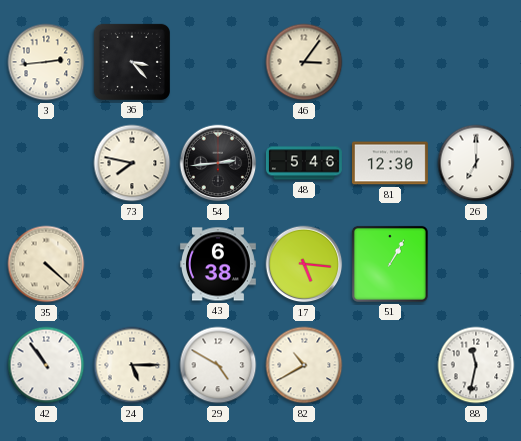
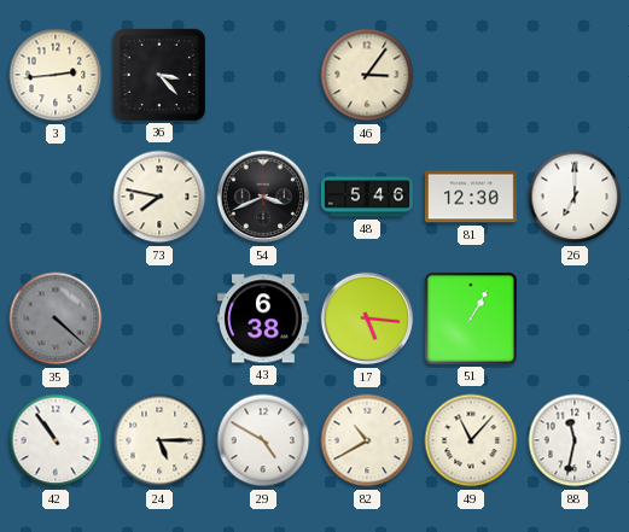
54: 2:44 -> 3:41
35 dial: cream -> grey
49: none -> 11:07
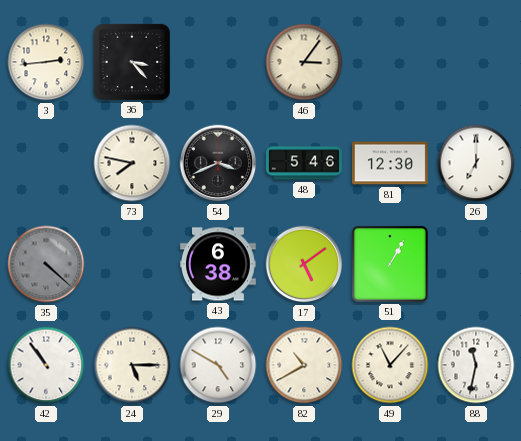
17: 5:16 -> 5:09
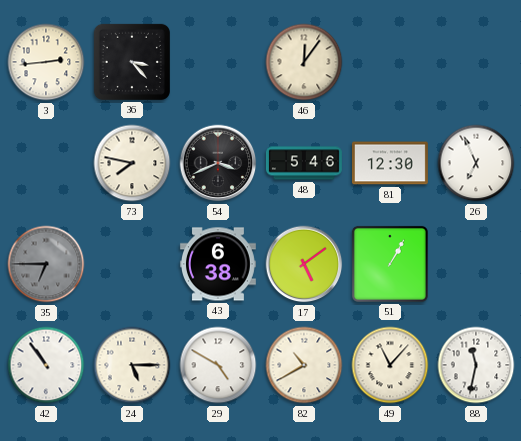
46: 3:06 -> 12:06
26: 7:00 -> 6:56
35: 4:22 -> 6:45
